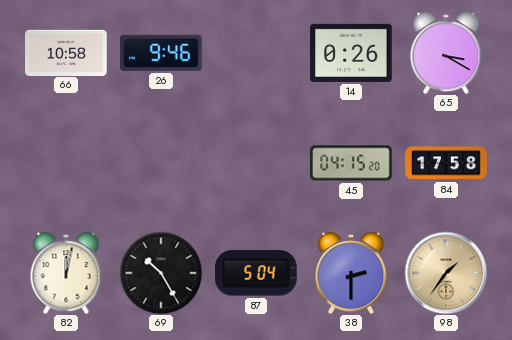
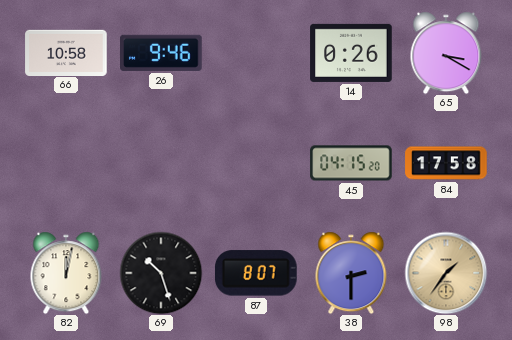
69: 10:25 -> 10:27
87: 5:04 -> 8:07
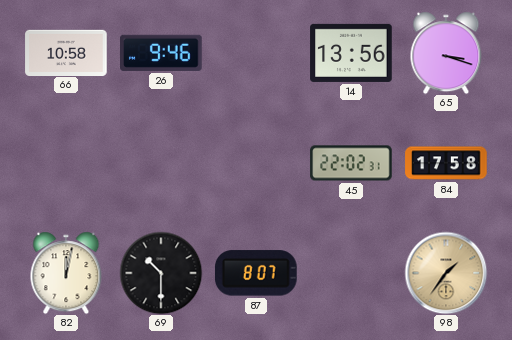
14: 0:26 -> 13:56
65: 3:20 -> 3:18
45: 04:15 -> 22:02
69: 10:27 -> 10:30
38: 2:30 -> none
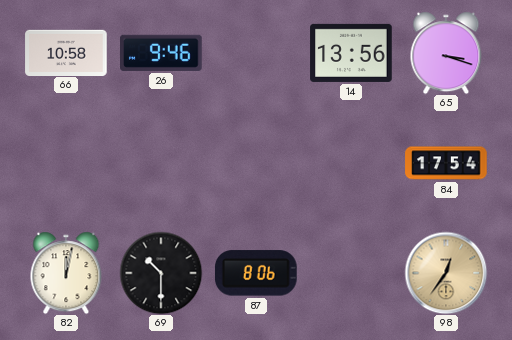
45: 22:02 -> none
84: 17:58 -> 17:54
87: 8:07 -> 8:06
98: 1:36 -> 12:36
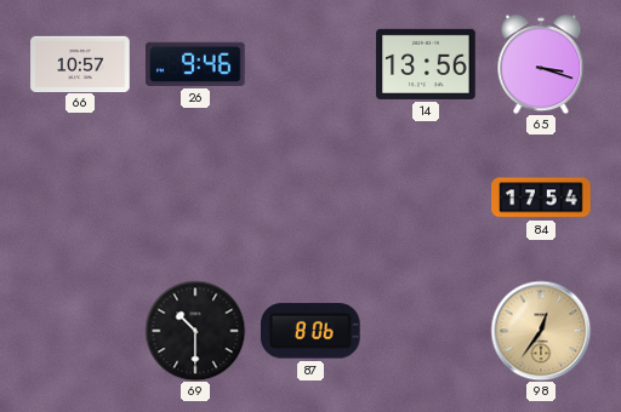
66: 10:58 -> 10:57
82: 12:02 -> none
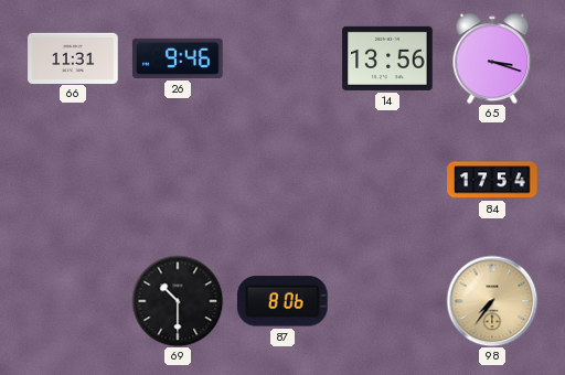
66: 10:57 -> 11:31
98: 12:36 -> 7:36
